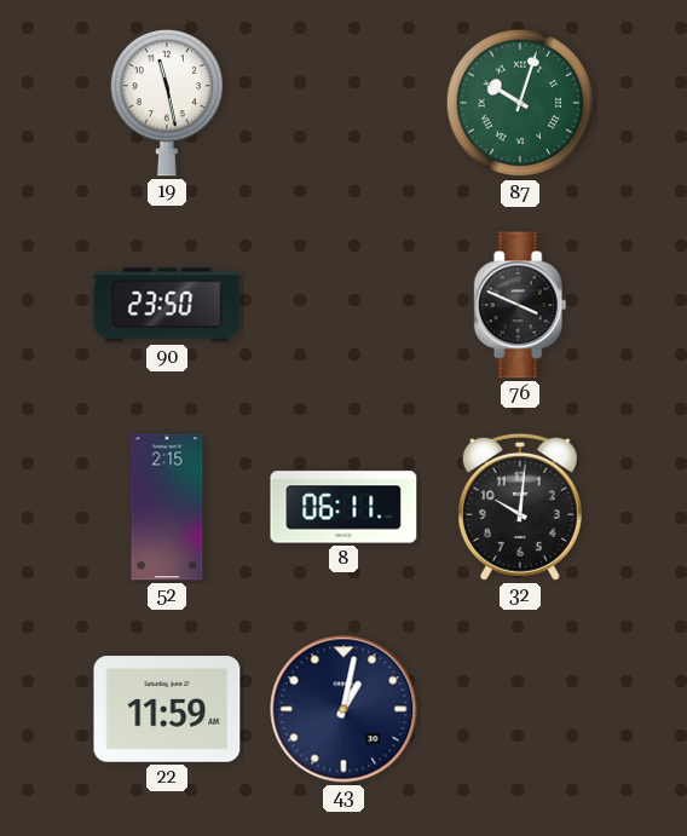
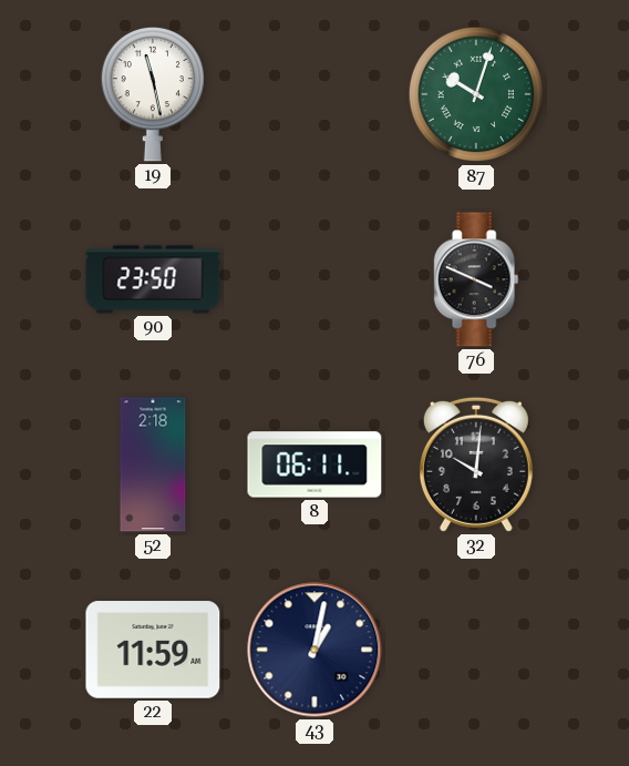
52: 2:15 -> 2:18
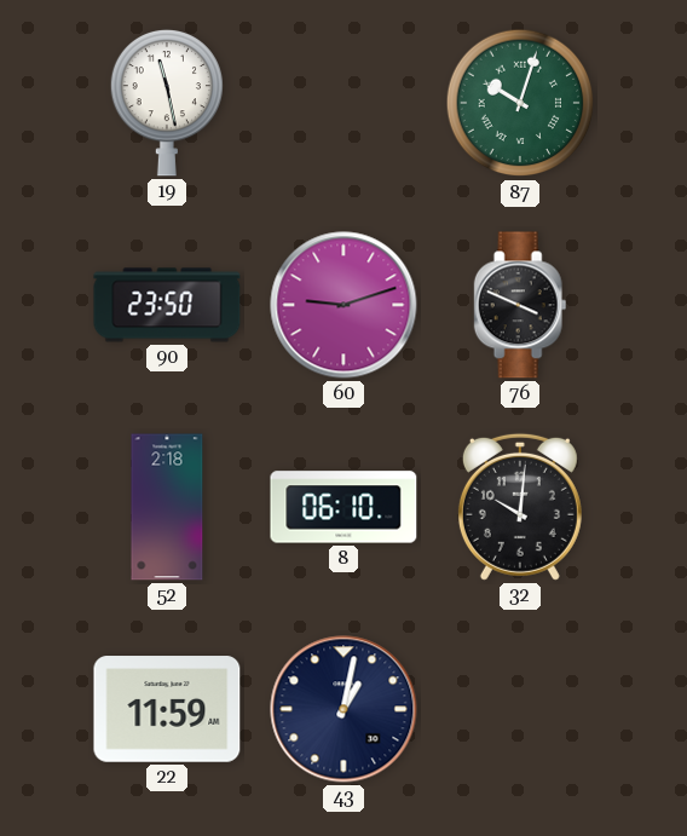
60: none -> 9:12
8: 06:11 -> 06:10
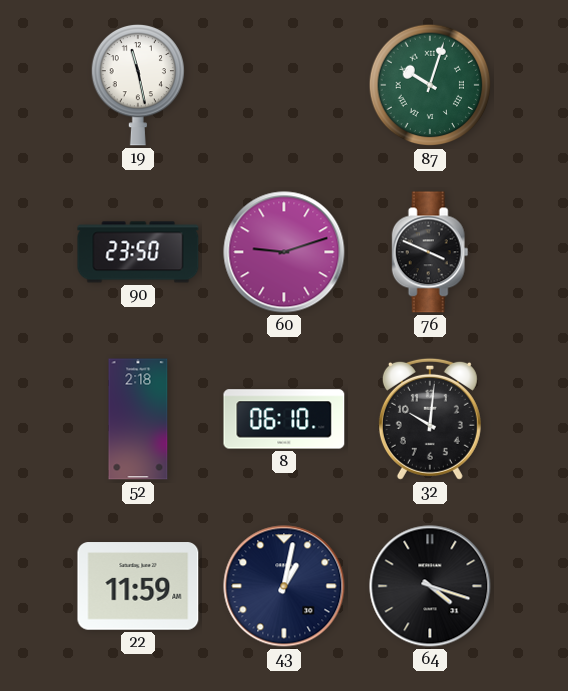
64: none -> 4:18
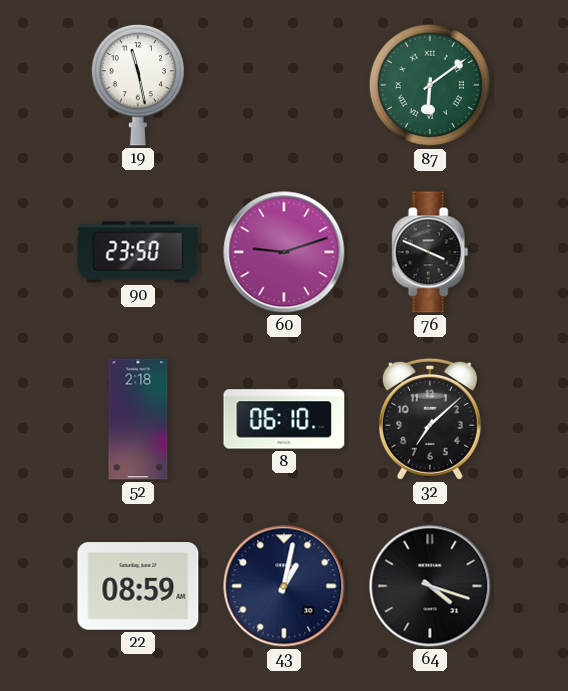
87: 10:03 -> 6:09
32: 10:01 -> 7:08
22: 11:59 -> 08:59
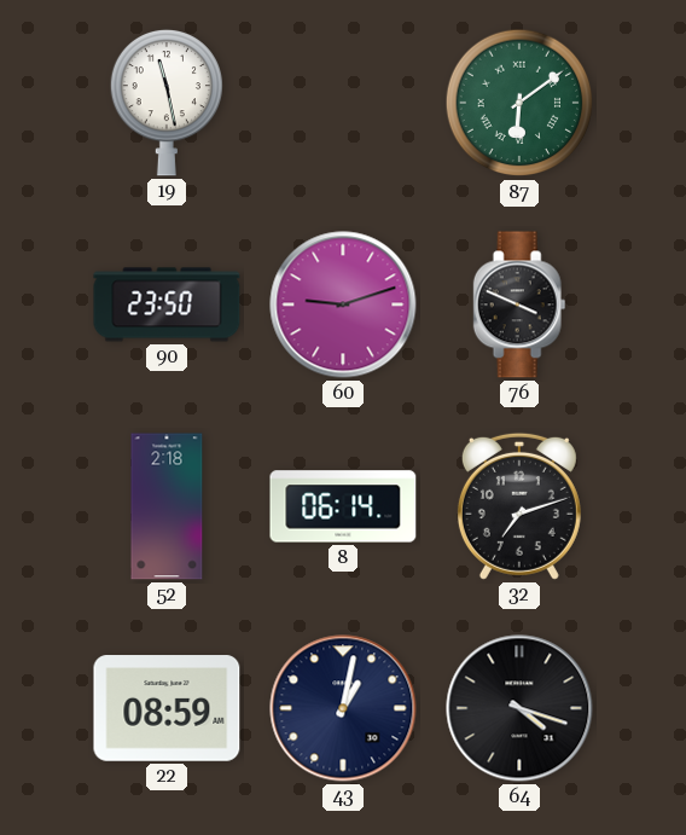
8: 06:10 -> 06:14
32: 7:08 -> 7:12
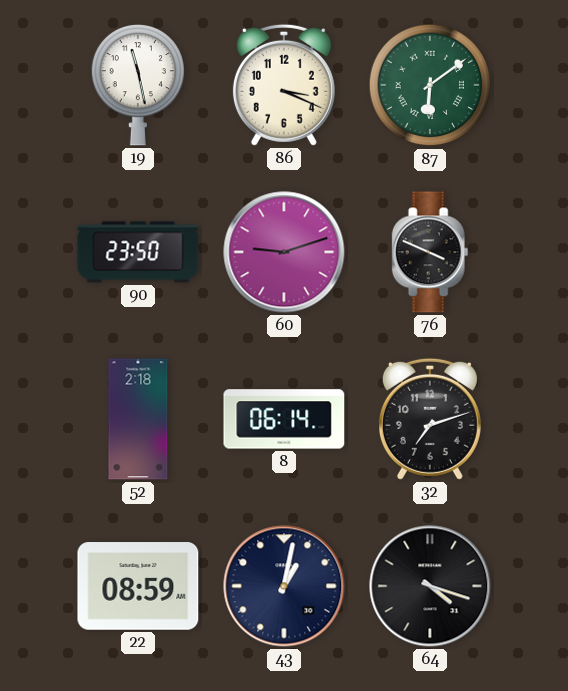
86: none -> 3:19
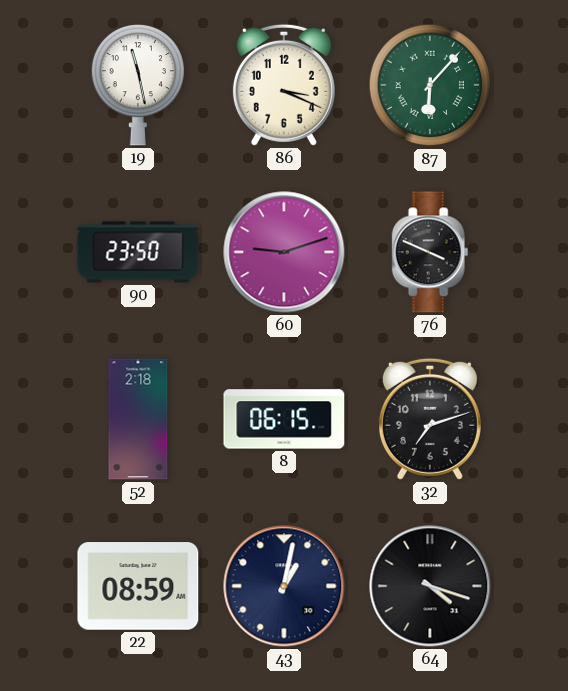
87: 6:09 -> 6:07
8: 06:14 -> 06:15
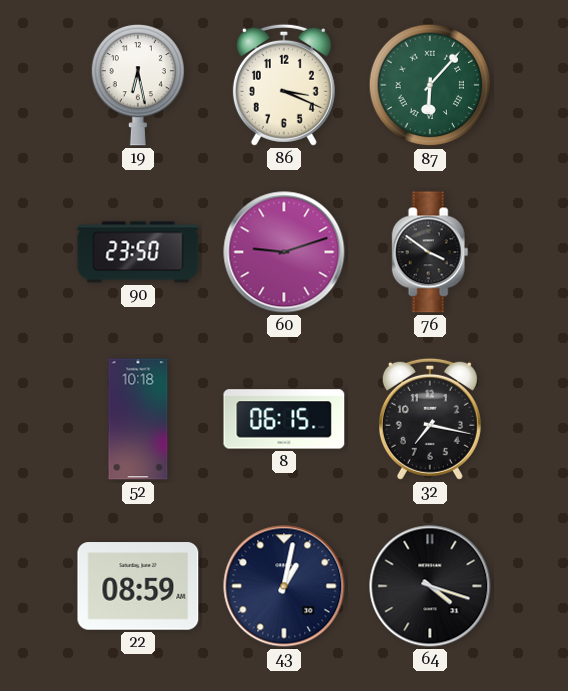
19: 11:28 -> 6:28
76: 3:49 -> 3:51
52: 2:18 -> 10:18
32: 7:12 -> 7:17
